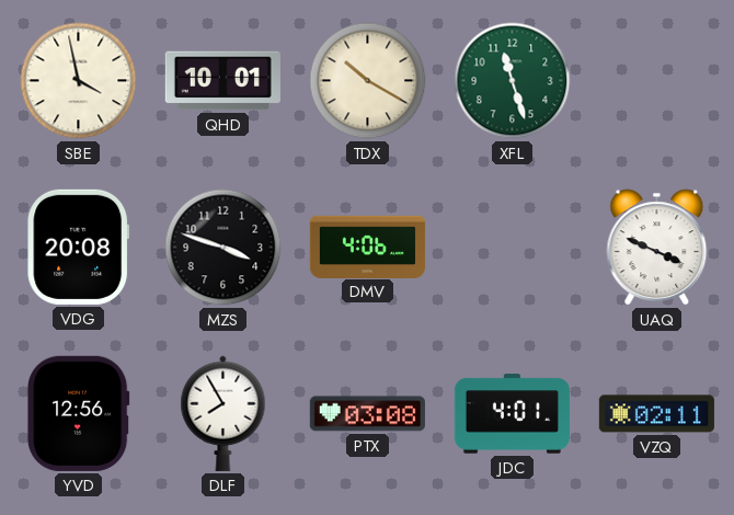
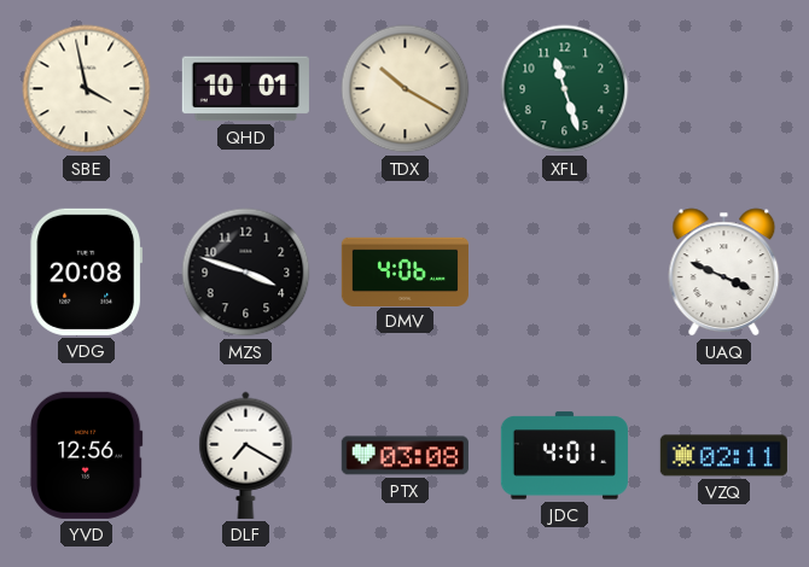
DLF: 7:55 -> 7:20
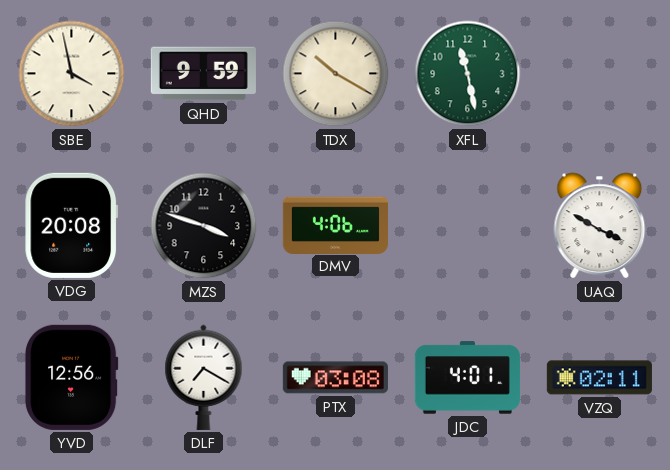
QHD: 10:01 -> 9:59
XFL: 11:27 -> 11:28
UAQ: 3:49 -> 3:50
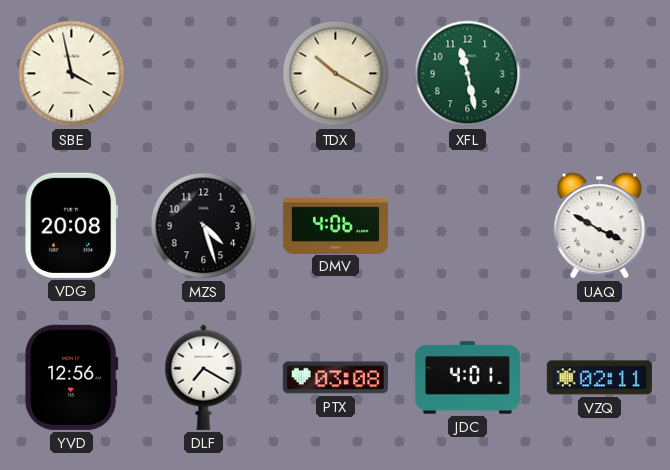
QHD: 9:59 -> none
MZS: 3:48 -> 4:27
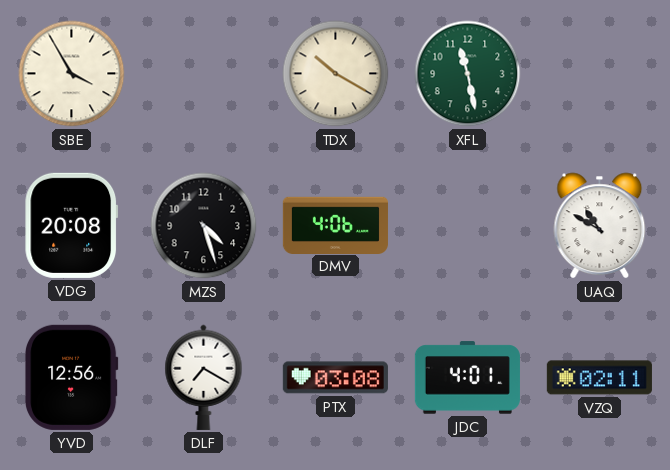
SBE: 3:58 -> 3:55
UAQ: 3:50 -> 10:50
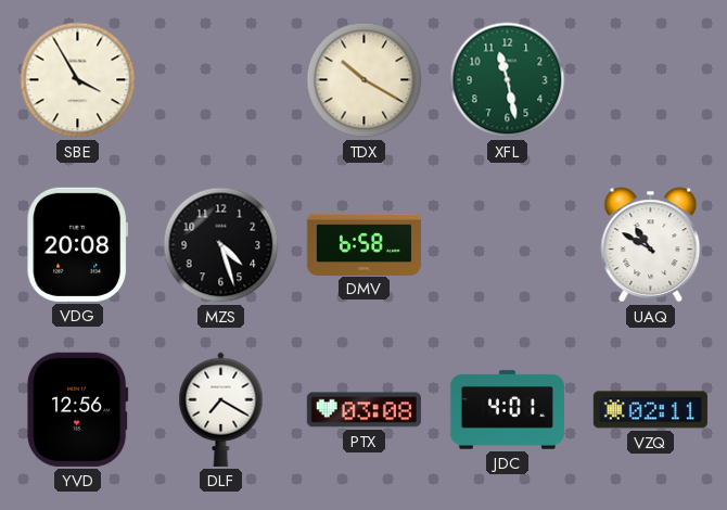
DMV: 4:06 -> 6:58
